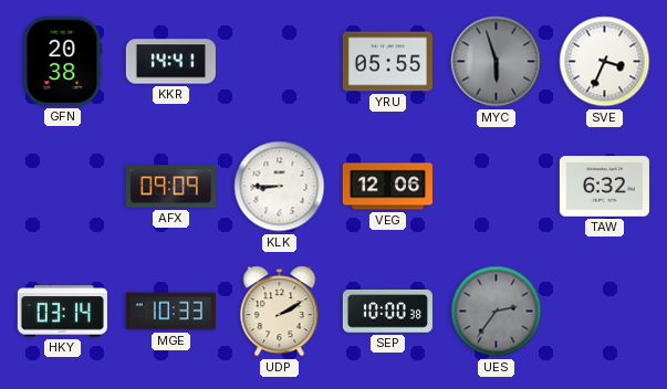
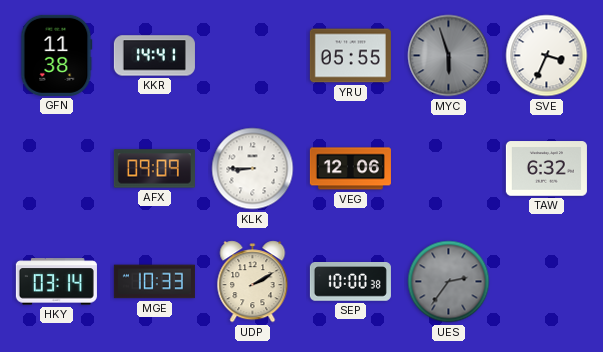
GFN: 20:38 -> 11:38
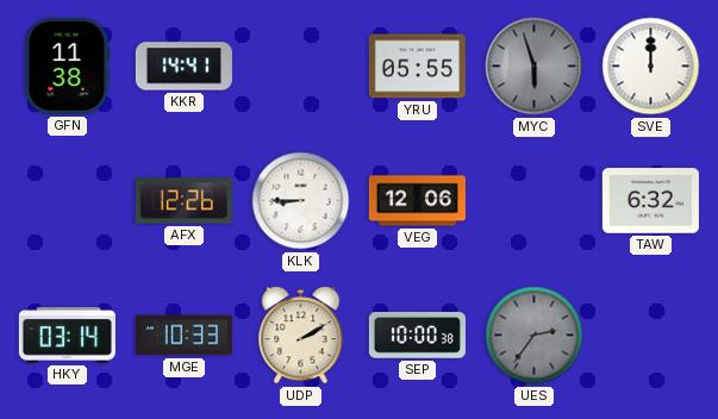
SVE: 3:34 -> 12:00
AFX: 09:09 -> 12:26
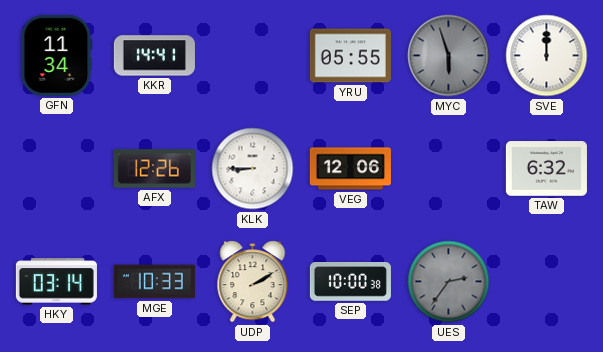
GFN: 11:38 -> 11:34
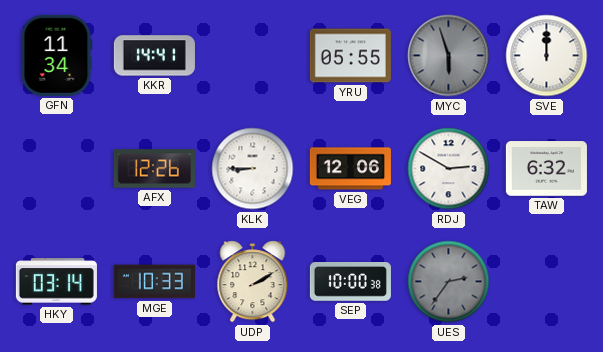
RDJ: none -> 2:50
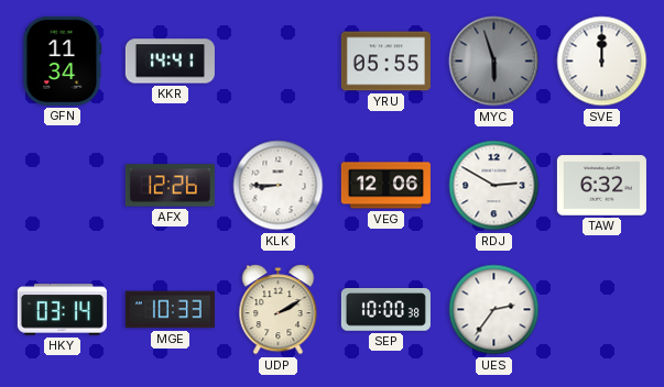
UES dial: grey -> white
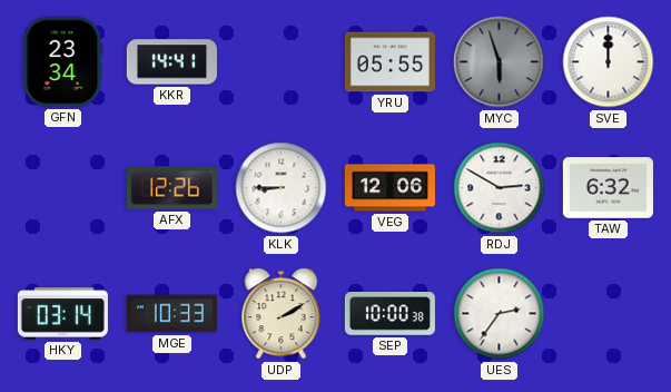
GFN: 11:34 -> 23:34
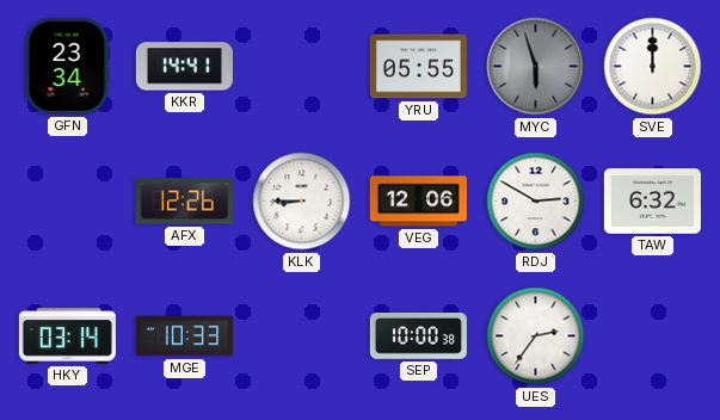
UDP: 2:10 -> none
